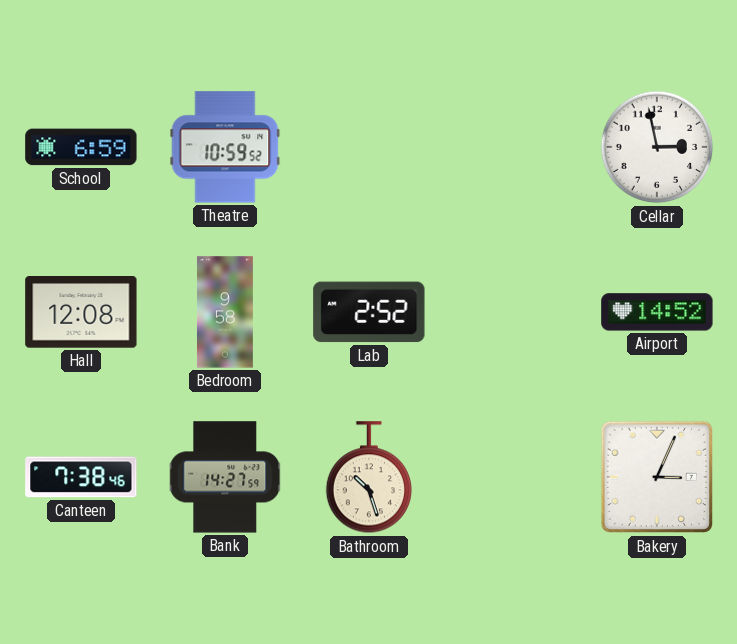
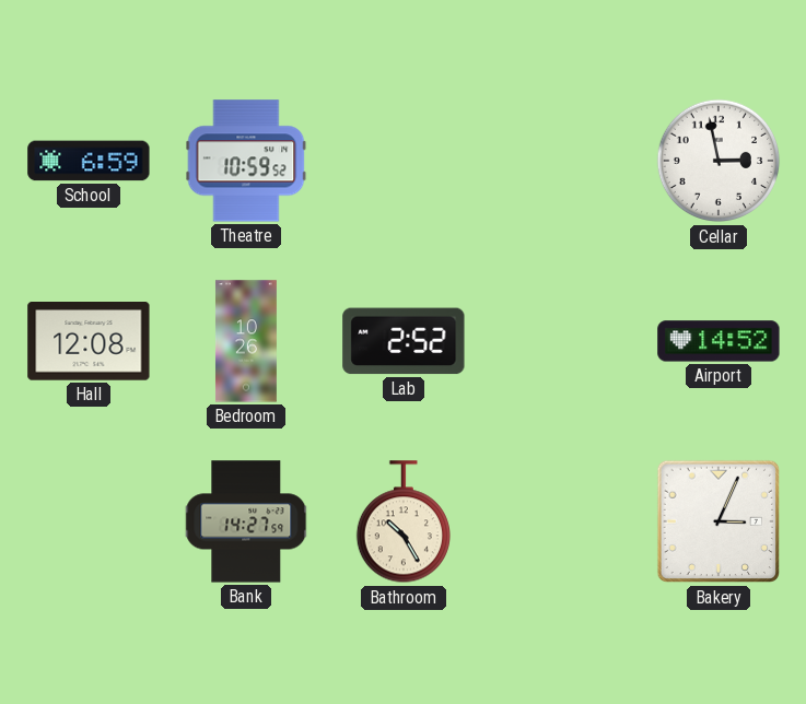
Bedroom: 9:58 -> 10:26
Canteen: 7:38 -> none
Bathroom: 10:27 -> 10:25
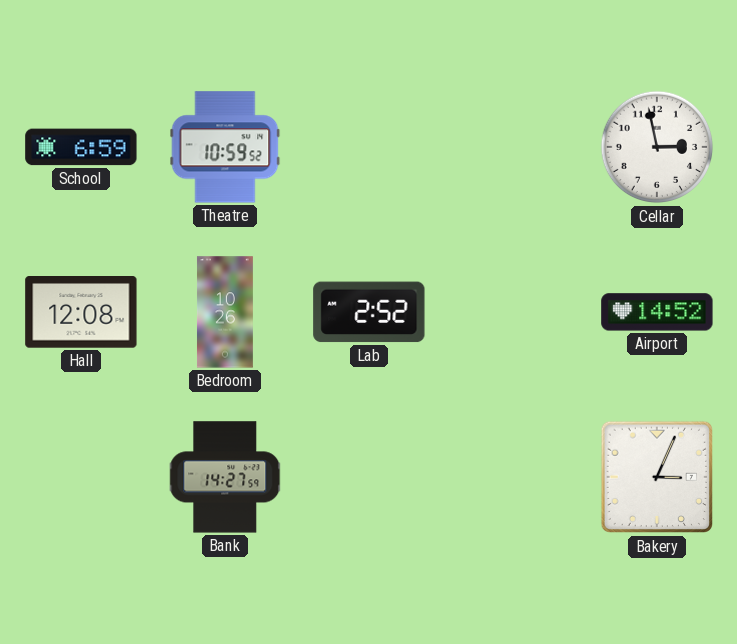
Bathroom: 10:25 -> none
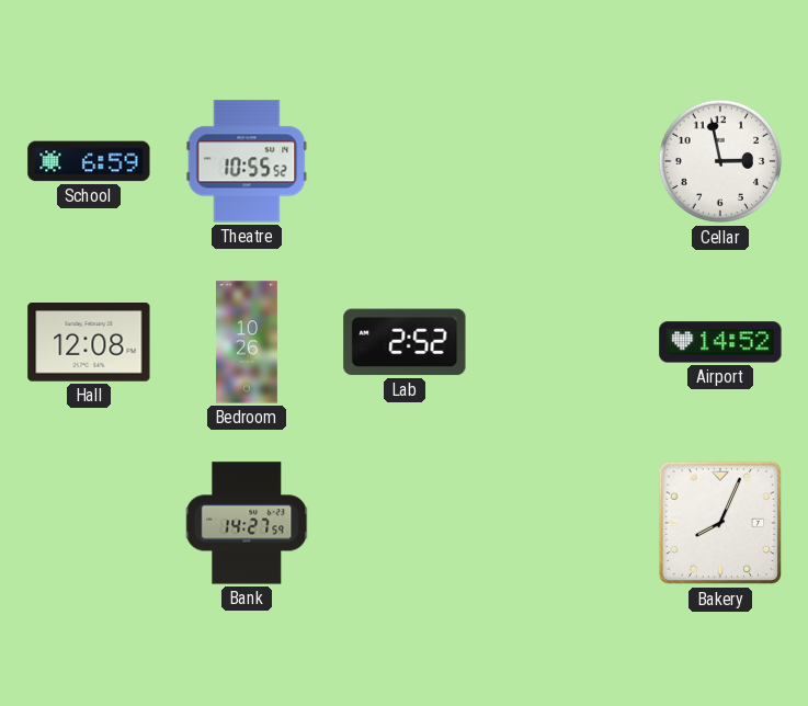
Theatre: 10:59 -> 10:55
Bakery: 3:04 -> 8:04
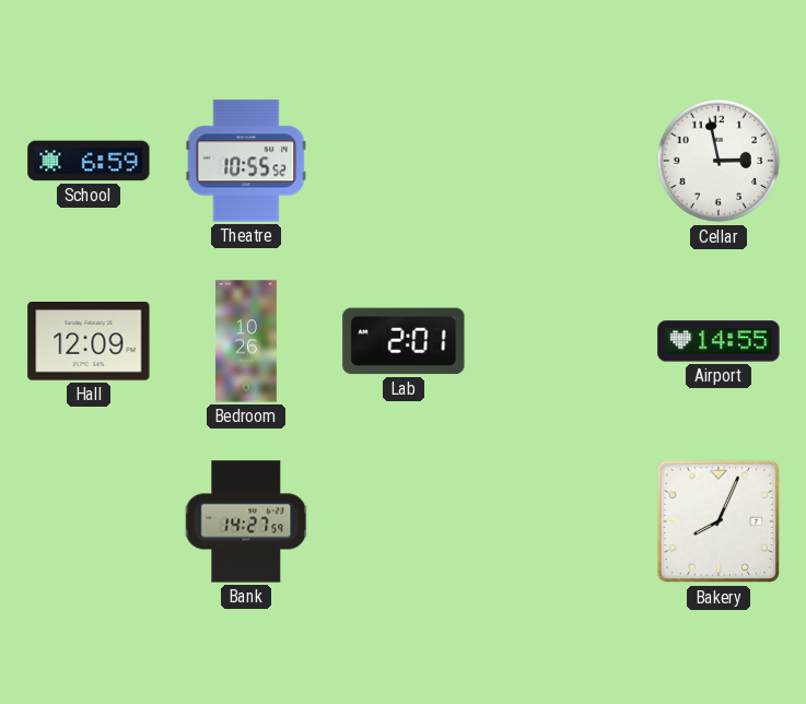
Hall: 12:08 -> 12:09
Lab: 2:52 -> 2:01
Airport: 14:52 -> 14:55
